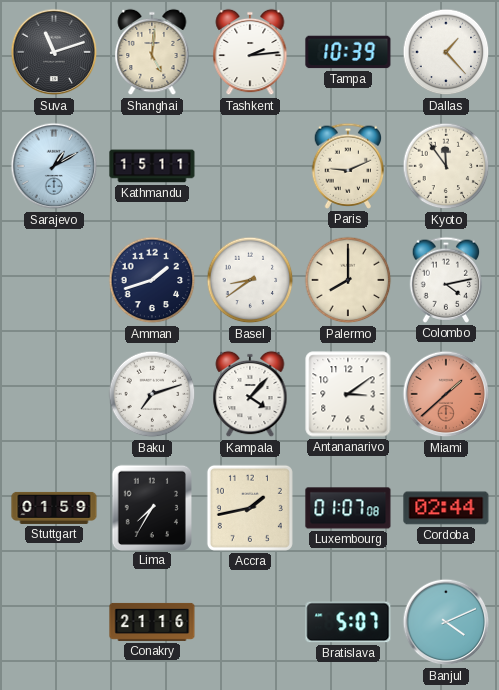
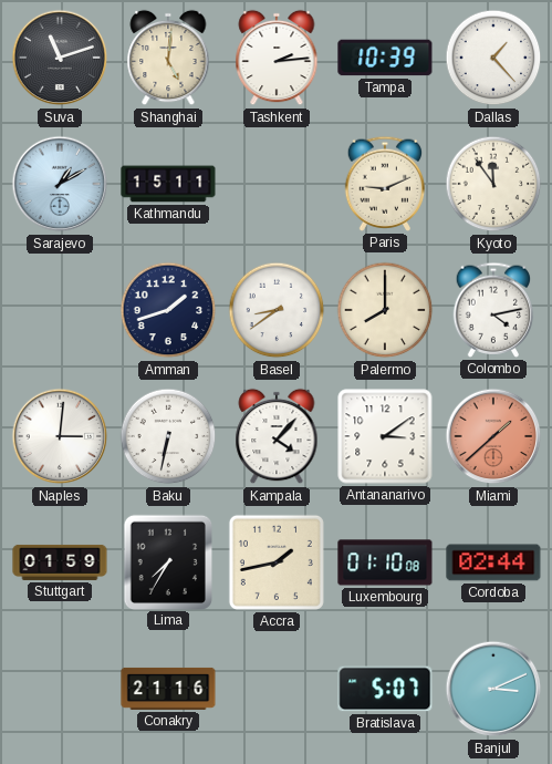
Naples: none -> 3:01
Baku: 7:12 -> 6:32
Luxembourg: 01:07 -> 01:10
Banjul: 4:11 -> 3:11
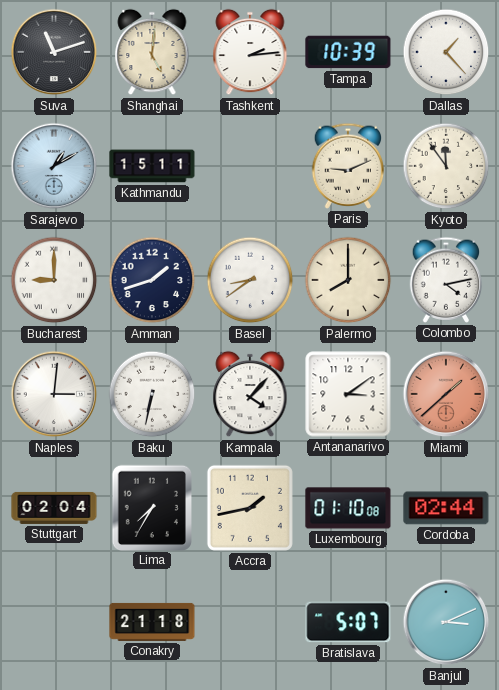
Bucharest: none -> 9:00
Stuttgart: 01:59 -> 02:04
Conakry: 21:16 -> 21:18
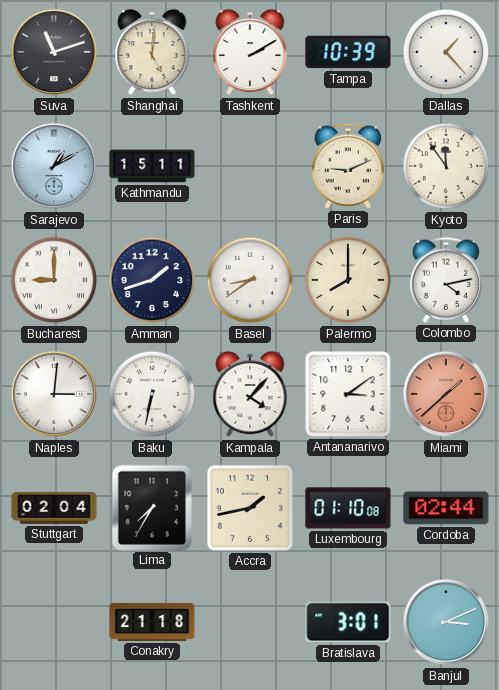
Tashkent: 2:14 -> 2:10
Bratislava: 5:07 -> 3:01
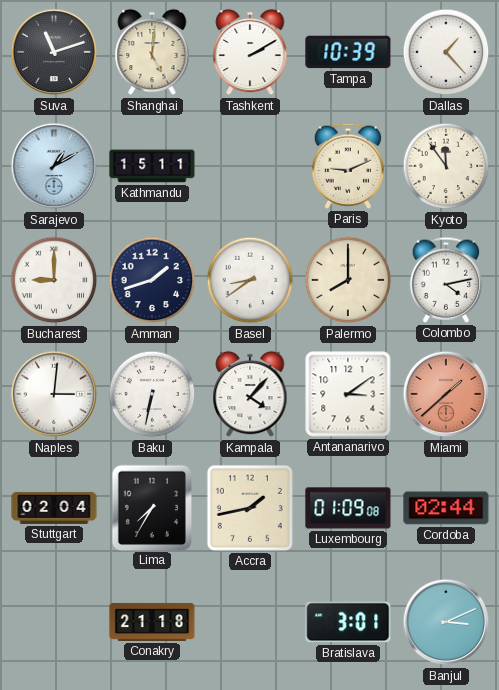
Luxembourg: 01:10 -> 01:09
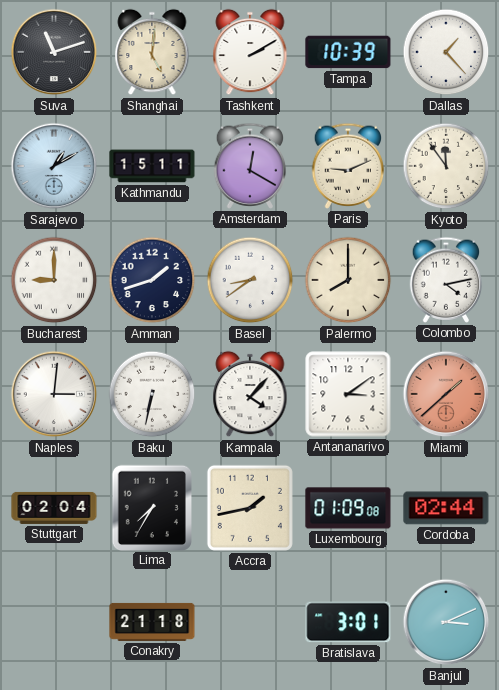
Amsterdam: none -> 12:20
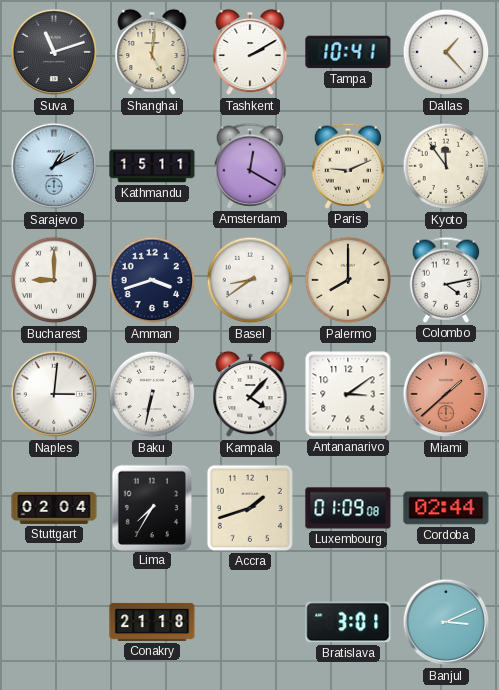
Tampa: 10:39 -> 10:41
Amman: 1:42 -> 3:42
Accra: 1:43 -> 1:42
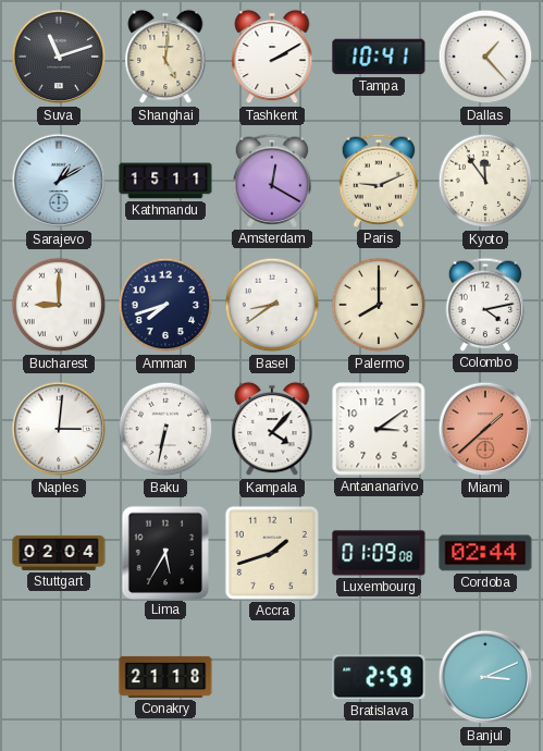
Amman: 3:42 -> 7:42
Lima: 7:35 -> 5:35
Bratislava: 3:01 -> 2:59
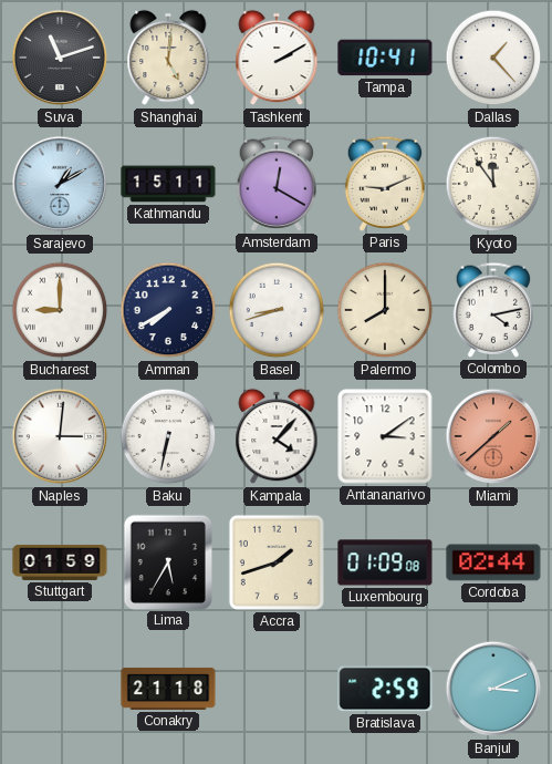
Amman: 7:42 -> 7:40
Basel: 8:39 -> 8:42
Stuttgart: 02:04 -> 01:59
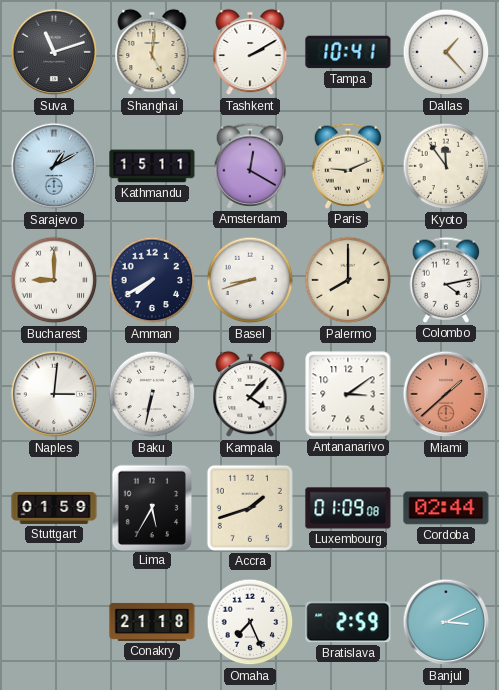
Omaha: none -> 7:26
